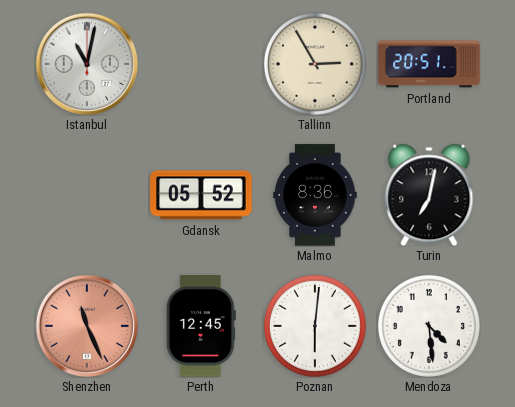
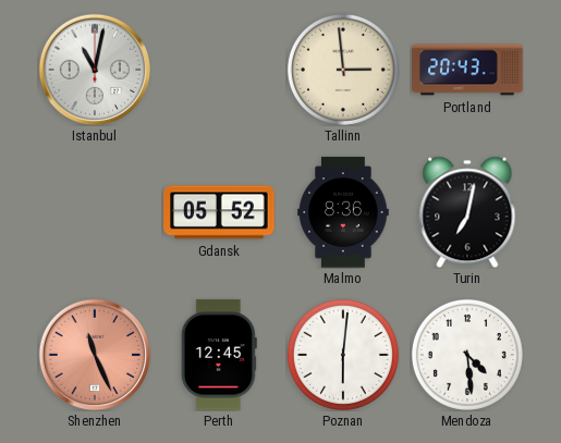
Tallinn: 2:55 -> 2:59
Portland: 20:51 -> 20:43
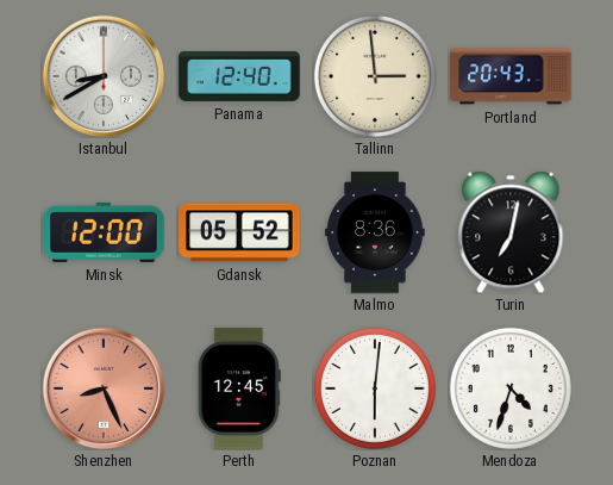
Istanbul: 11:02 -> 8:40
Panama: none -> 12:40
Minsk: none -> 12:00
Shenzhen: 11:26 -> 8:26
Mendoza: 4:29 -> 4:33
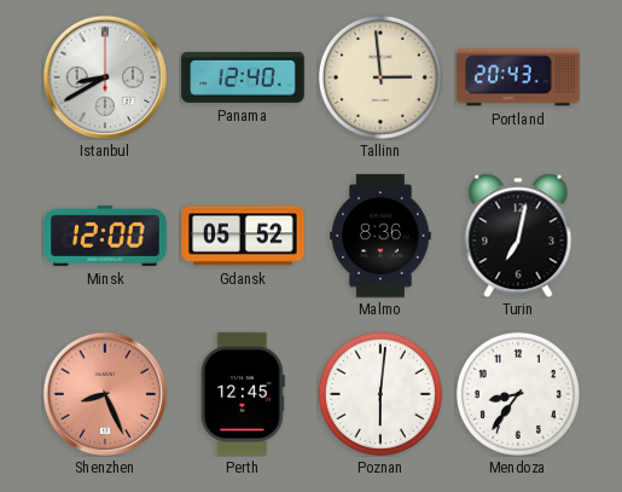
Mendoza: 4:33 -> 8:36
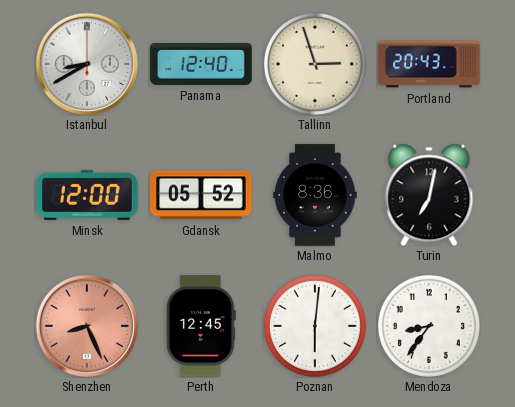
Tallinn: 2:59 -> 2:57
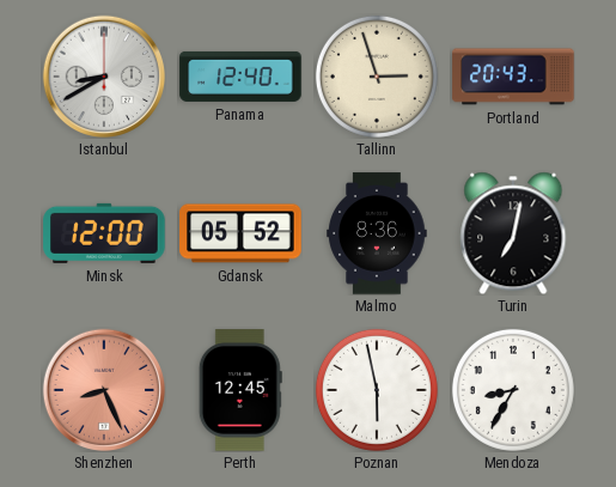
Poznan: 6:01 -> 5:58
Mendoza: 8:36 -> 8:35
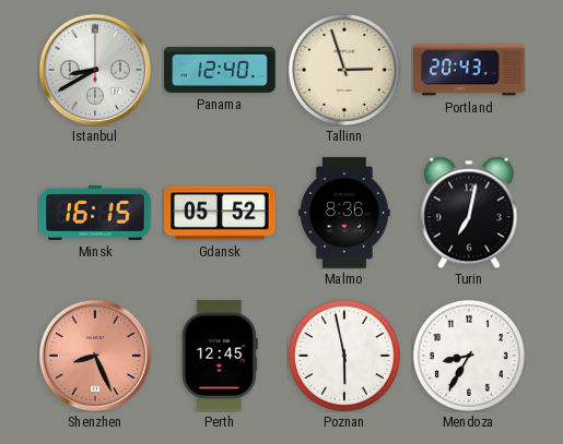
Minsk: 12:00 -> 16:15
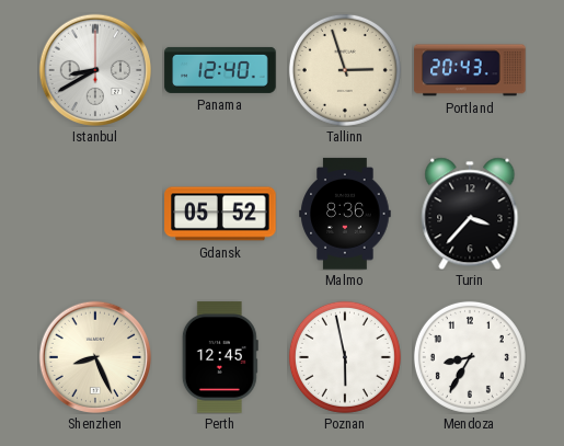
Minsk: 16:15 -> none
Turin: 7:02 -> 3:37
Shenzhen dial: salmon -> cream
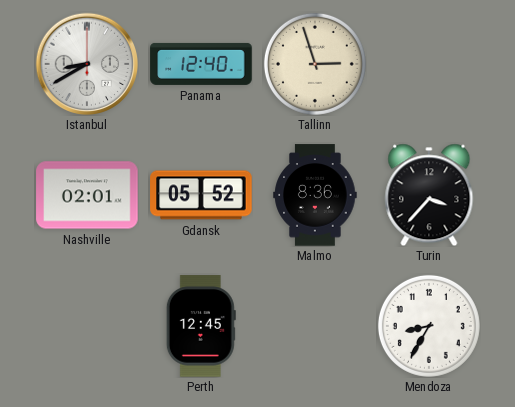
Portland: 20:43 -> none
Nashville: none -> 02:01
Shenzhen: 8:26 -> none
Poznan: 5:58 -> none
